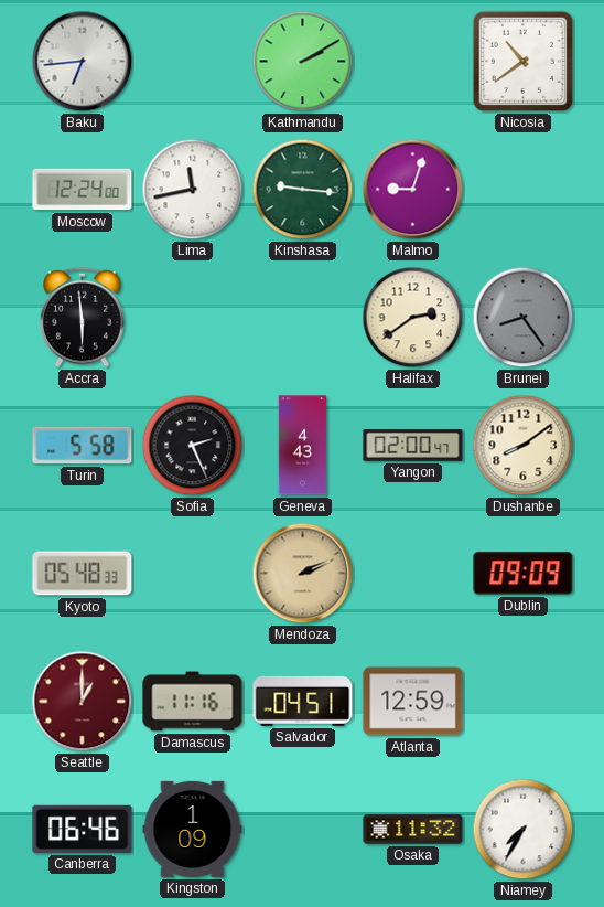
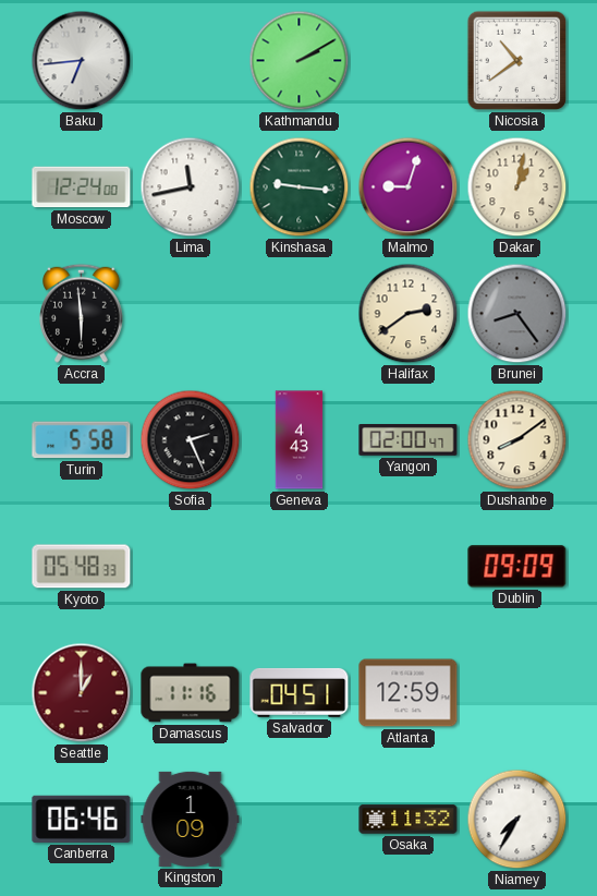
Dakar: none -> 1:02
Mendoza: 2:11 -> none
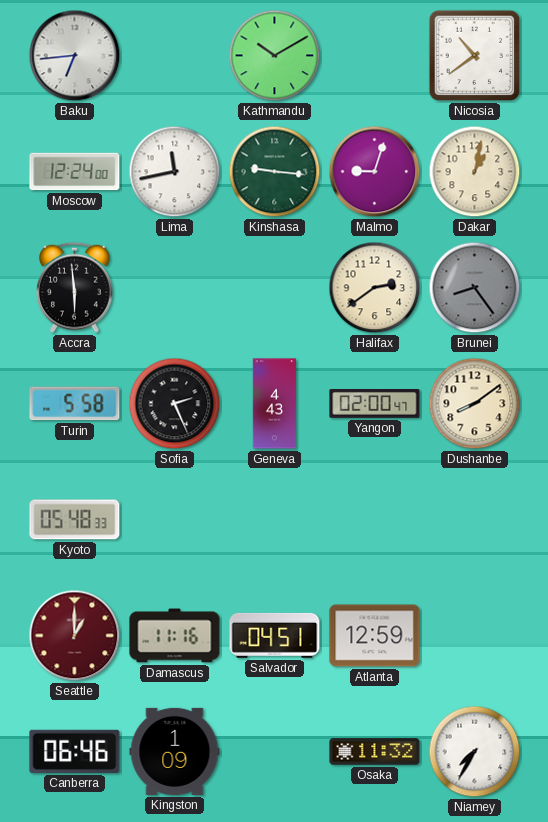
Kathmandu: 2:10 -> 10:10
Dublin: 09:09 -> none
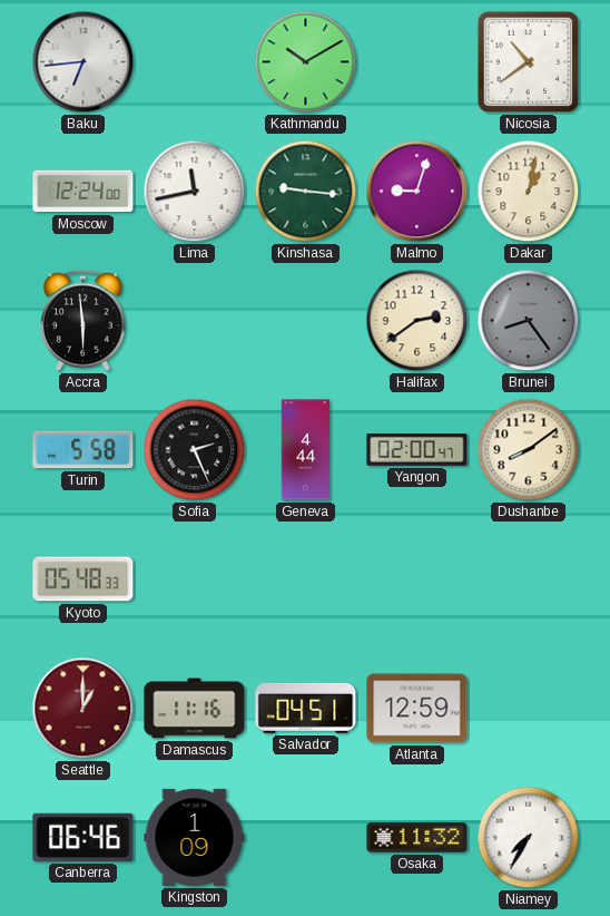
Geneva: 4:43 -> 4:44
